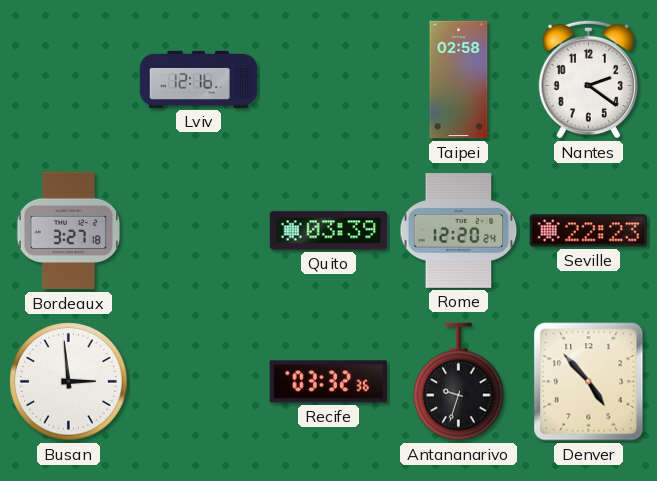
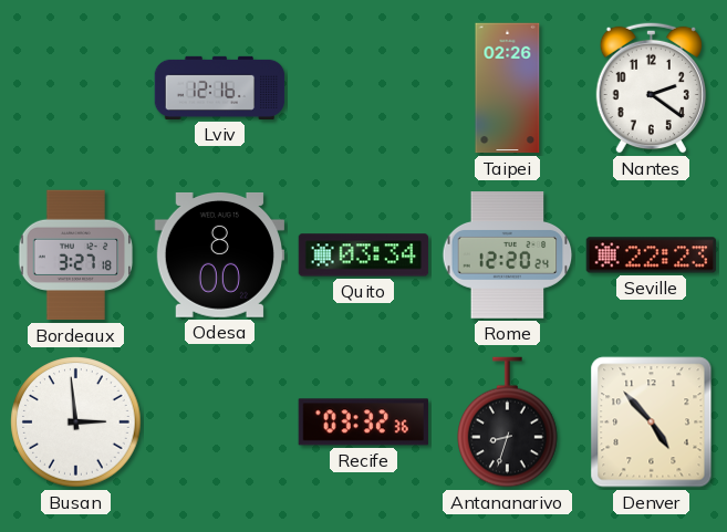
Taipei: 02:58 -> 02:26
Odesa: none -> 8:00
Quito: 03:39 -> 03:34
Antananarivo: 9:33 -> 8:33
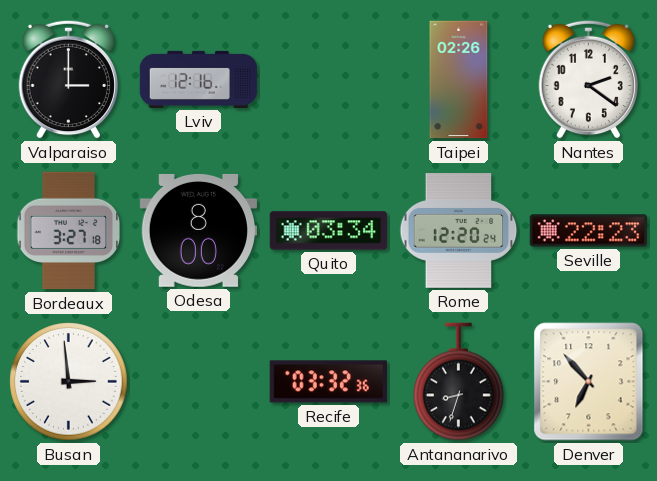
Valparaiso: none -> 3:00
Denver: 4:53 -> 6:53
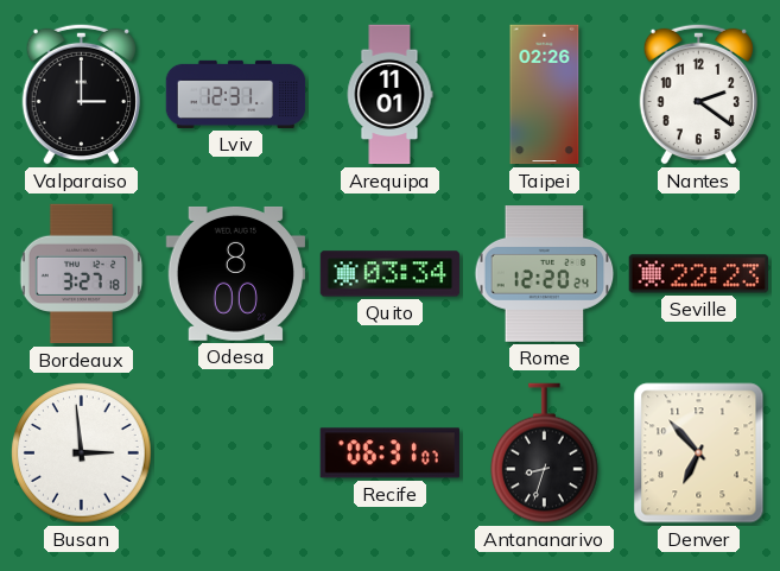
Lviv: 12:16 -> 12:31
Arequipa: none -> 11:01
Recife: 03:32 -> 06:31
